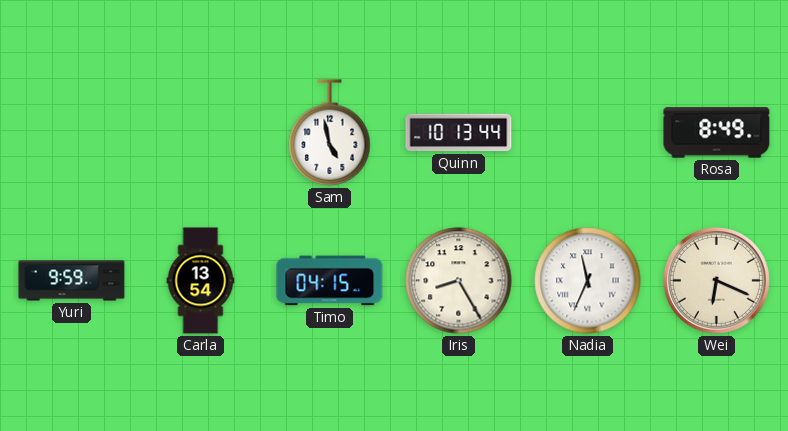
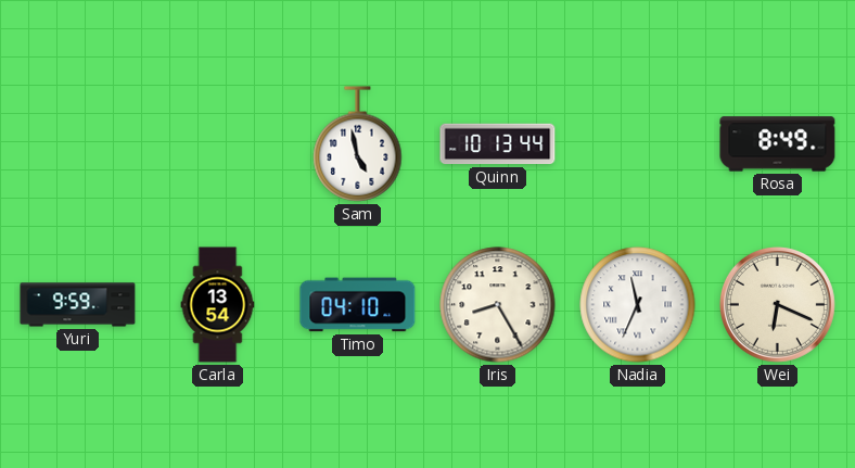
Timo: 04:15 -> 04:10
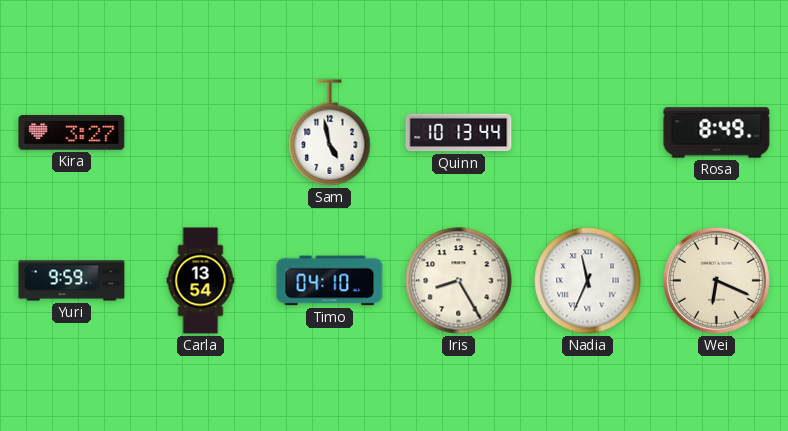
Kira: none -> 3:27
